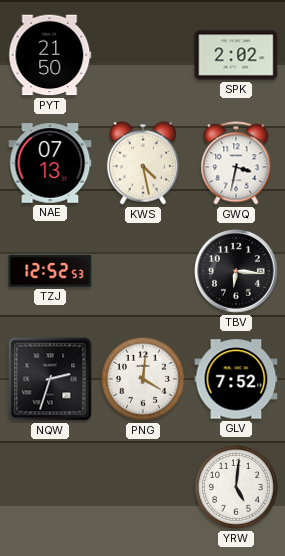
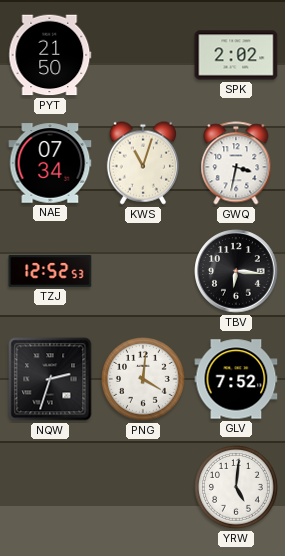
NAE: 07:13 -> 07:34
KWS: 4:28 -> 11:03
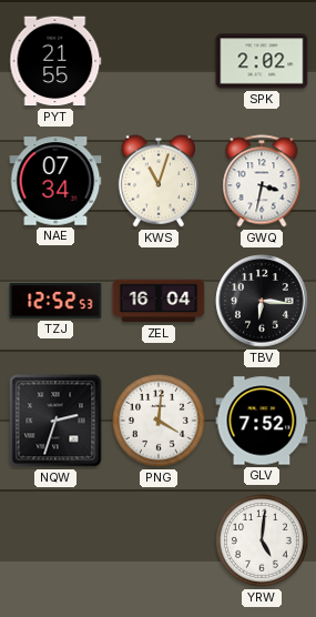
PYT: 21:50 -> 21:55
ZEL: none -> 16:04
